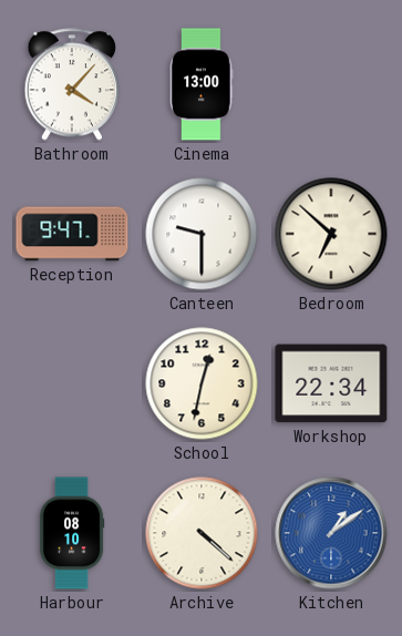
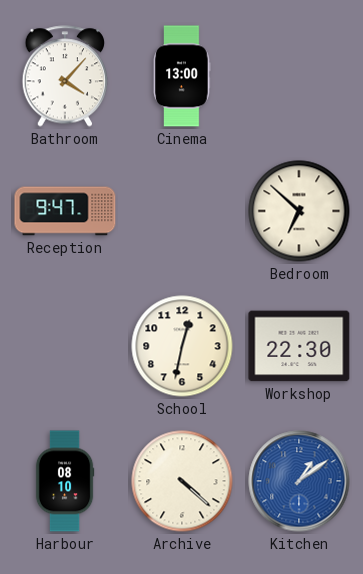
Canteen: 9:30 -> none
Workshop: 22:34 -> 22:30
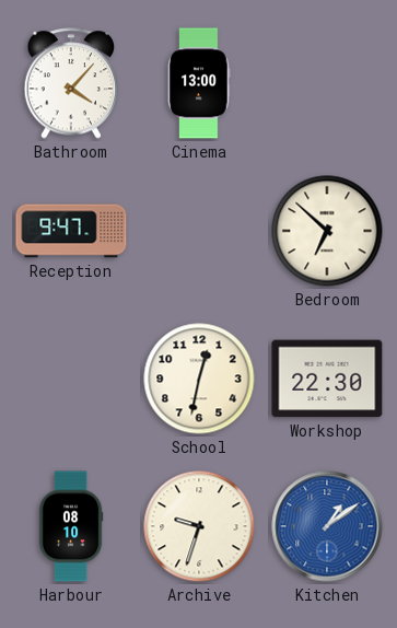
Archive: 4:22 -> 9:33
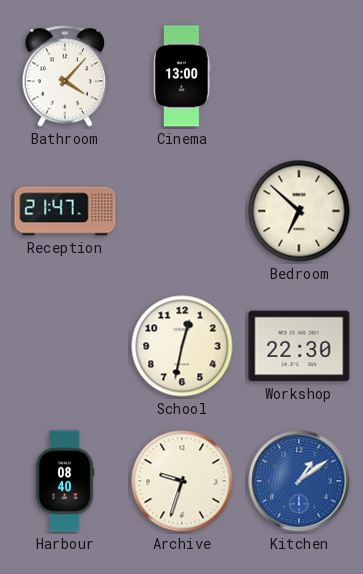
Reception: 9:47 -> 21:47
Harbour: 08:10 -> 08:40
